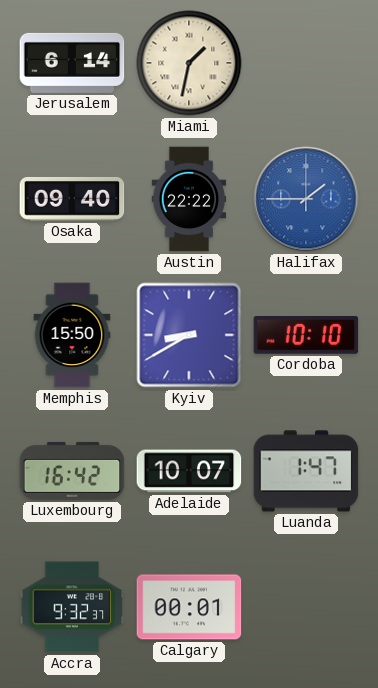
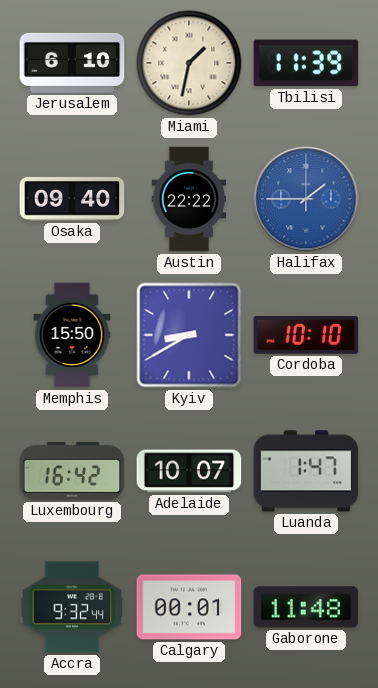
Jerusalem: 6:14 -> 6:10
Tbilisi: none -> 11:39
Accra: 9:32:37 -> 9:32:44
Gaborone: none -> 11:48
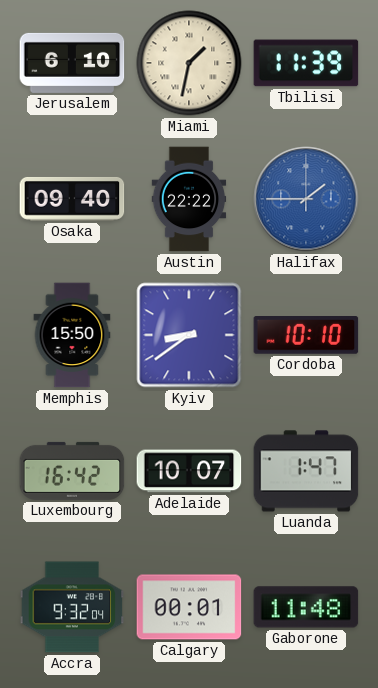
Kyiv: 8:40 -> 8:39
Accra: 9:32:44 -> 9:32:04
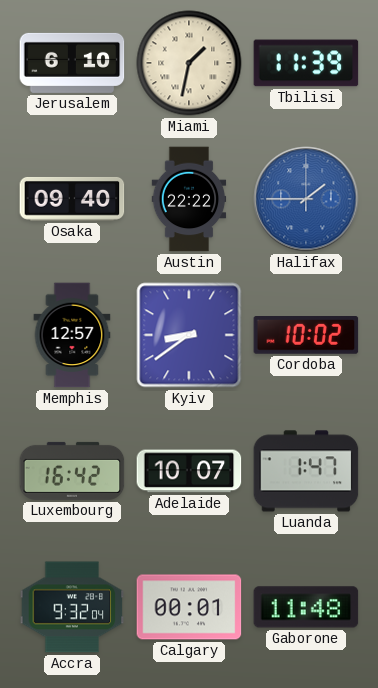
Memphis: 15:50 -> 12:57
Cordoba: 10:10 -> 10:02
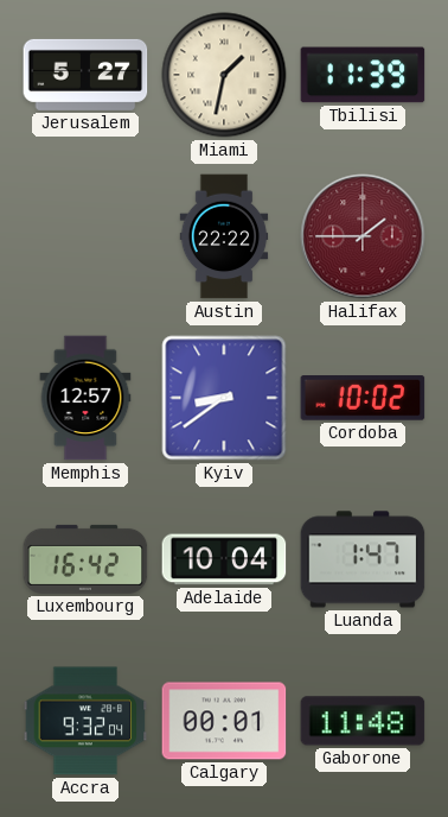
Jerusalem: 6:10 -> 5:27
Osaka: 09:40 -> none
Halifax dial: blue -> burgundy
Adelaide: 10:07 -> 10:04
